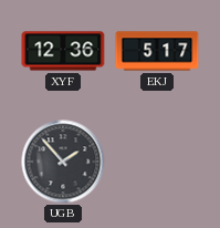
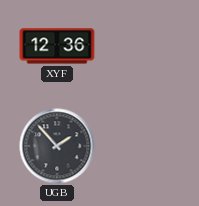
EKJ: 5:17 -> none
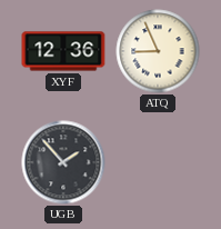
ATQ: none -> 8:56
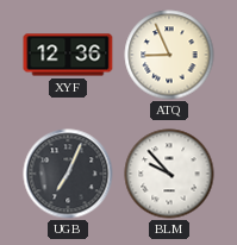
UGB: 1:53 -> 7:04
BLM: none -> 9:53
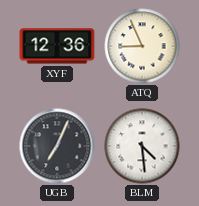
BLM: 9:53 -> 4:29
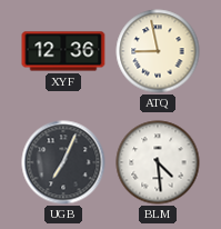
ATQ: 8:56 -> 8:58
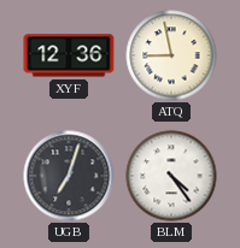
UGB: 7:04 -> 7:03
BLM: 4:29 -> 4:24
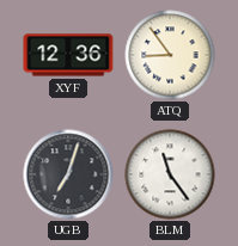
ATQ: 8:58 -> 8:54
BLM: 4:24 -> 11:24
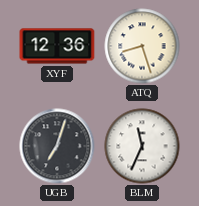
ATQ: 8:54 -> 8:27
BLM: 11:24 -> 11:34
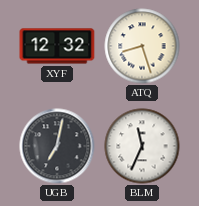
XYF: 12:36 -> 12:32
UGB: 7:03 -> 7:02
